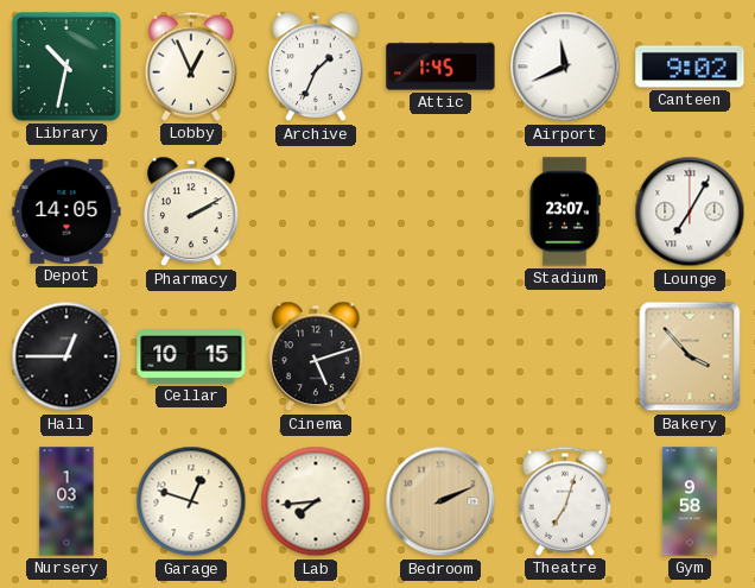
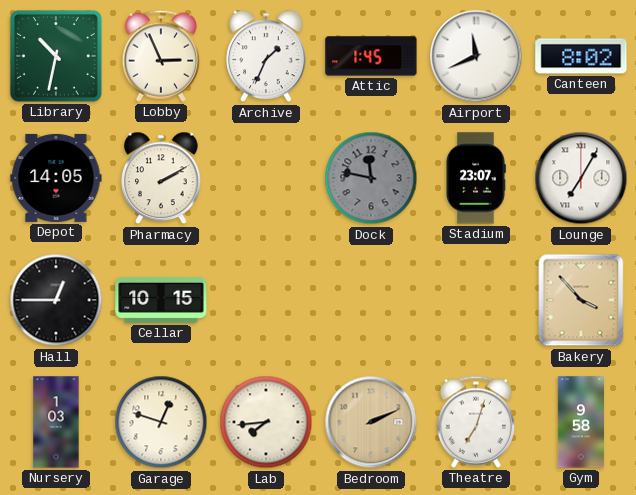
Lobby: 12:56 -> 2:56
Canteen: 9:02 -> 8:02
Dock: none -> 11:47
Cinema: 5:12 -> none
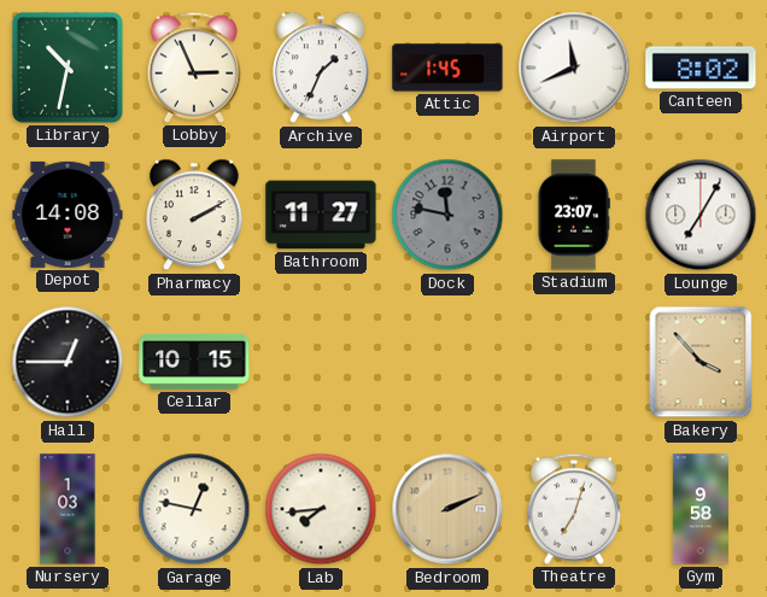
Depot: 14:05 -> 14:08
Bathroom: none -> 11:27
Garage: 12:48 -> 12:47
